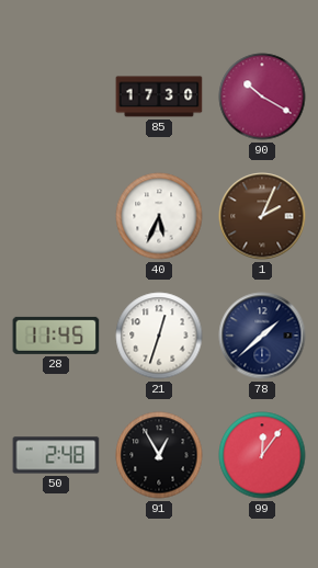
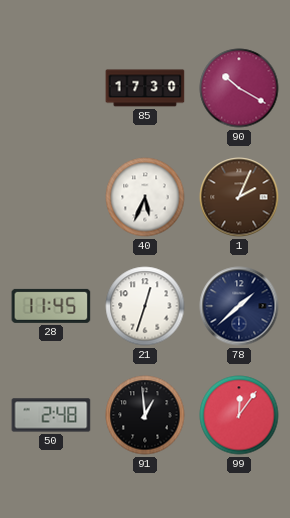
91: 12:55 -> 12:59
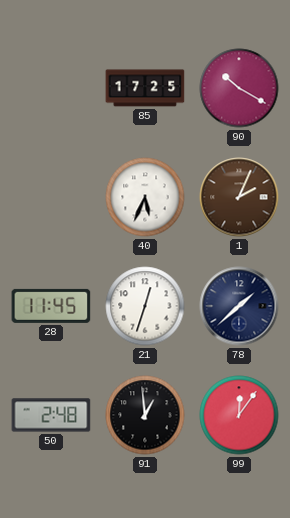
85: 17:30 -> 17:25
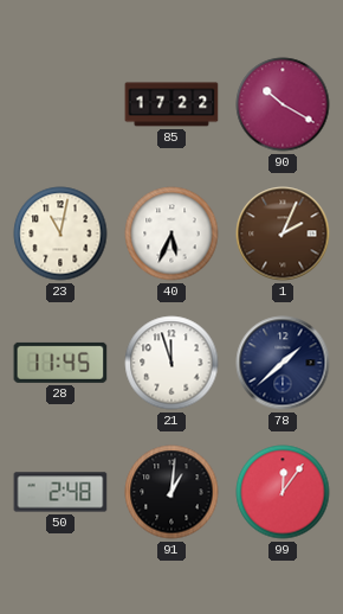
85: 17:25 -> 17:22
23: none -> 11:02
21: 12:33 -> 11:57
91: 12:59 -> 1:01
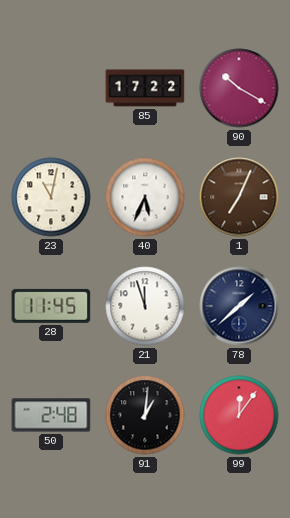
1: 2:04 -> 7:04
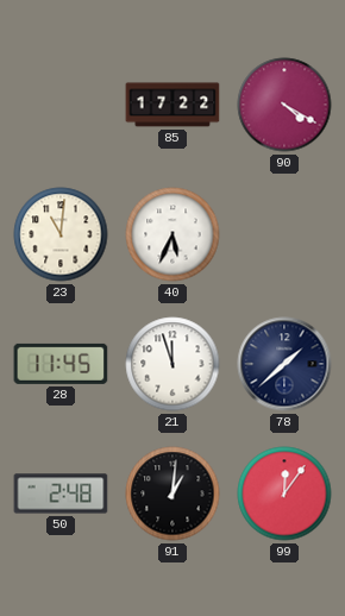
90: 10:20 -> 4:20
23: 11:02 -> 11:01
1: 7:04 -> none
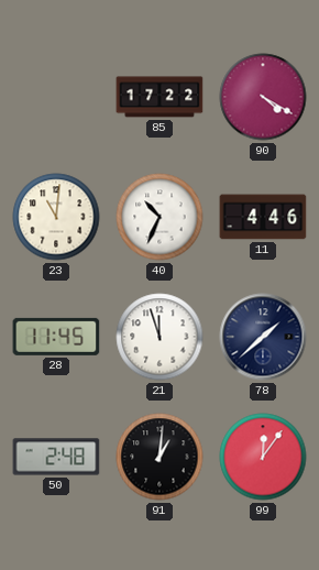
40: 5:34 -> 10:34
11: none -> 4:46
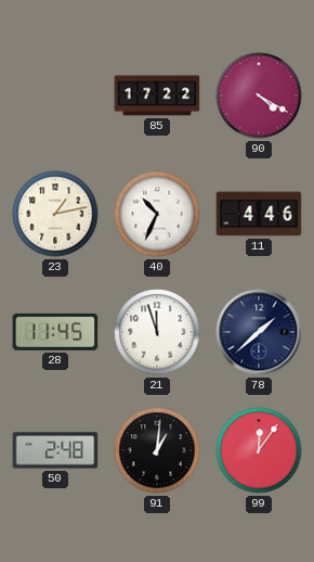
23: 11:01 -> 1:13
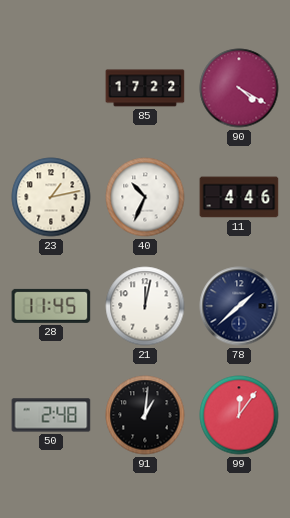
21: 11:57 -> 12:02
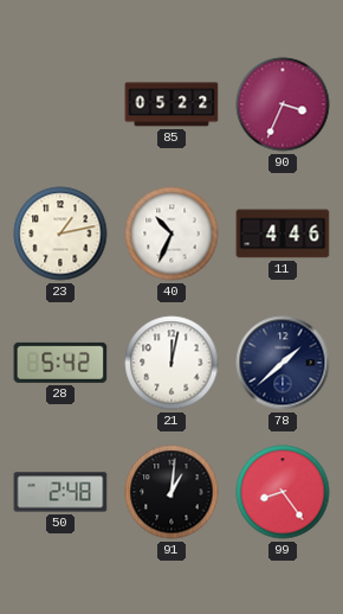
85: 17:22 -> 05:22
90: 4:20 -> 3:34
28: 11:45 -> 5:42
99: 12:06 -> 8:24
